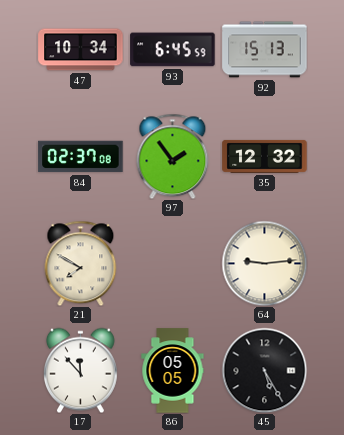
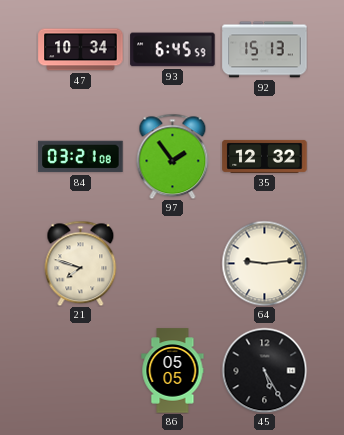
84: 02:37 -> 03:21
21: 7:50 -> 7:48
17: 11:53 -> none
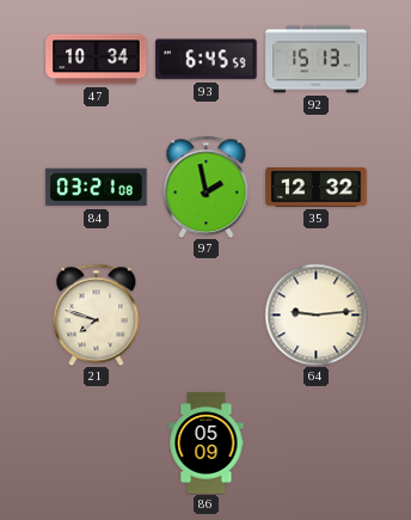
97: 1:54 -> 1:58
86: 05:05 -> 05:09
45: 5:25 -> none
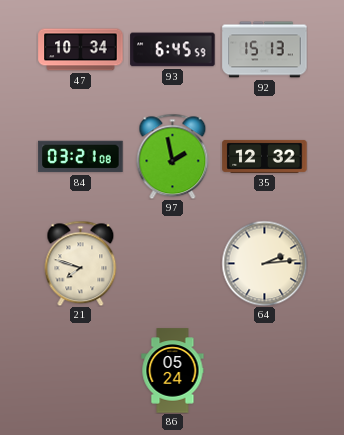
64: 9:14 -> 2:14
86: 05:09 -> 05:24
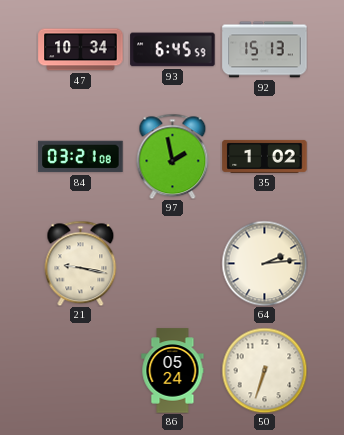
35: 12:32 -> 1:02
21: 7:48 -> 9:17
50: none -> 6:33
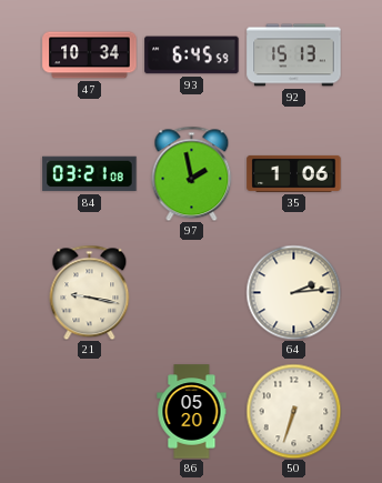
35: 1:02 -> 1:06
86: 05:24 -> 05:20
